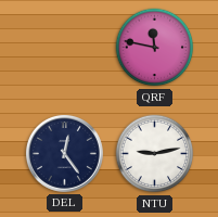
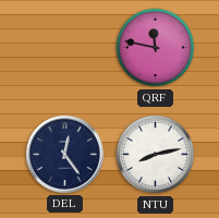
NTU: 9:13 -> 8:13
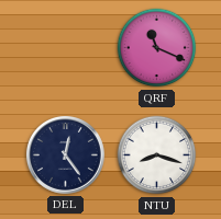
QRF: 11:47 -> 11:19
NTU: 8:13 -> 8:18
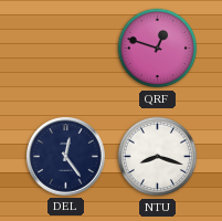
QRF: 11:19 -> 12:48
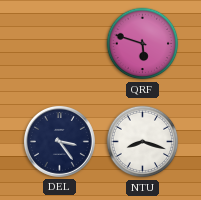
QRF: 12:48 -> 5:48
DEL: 12:24 -> 3:24
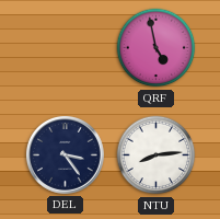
QRF: 5:48 -> 4:58
NTU: 8:18 -> 8:14
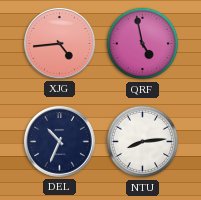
XJG: none -> 4:44
DEL: 3:24 -> 10:34
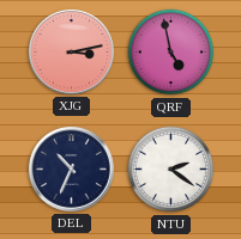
XJG: 4:44 -> 3:13
NTU: 8:14 -> 2:21
